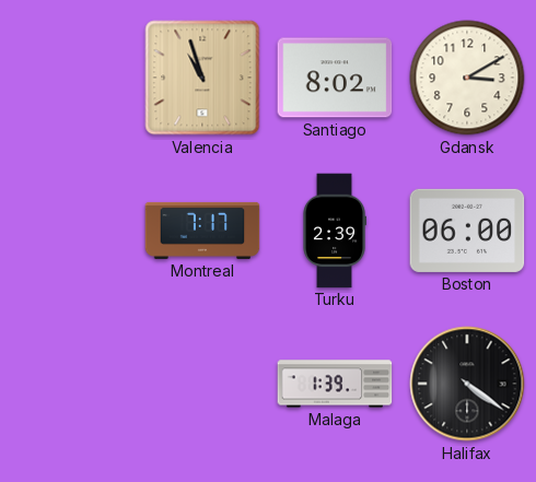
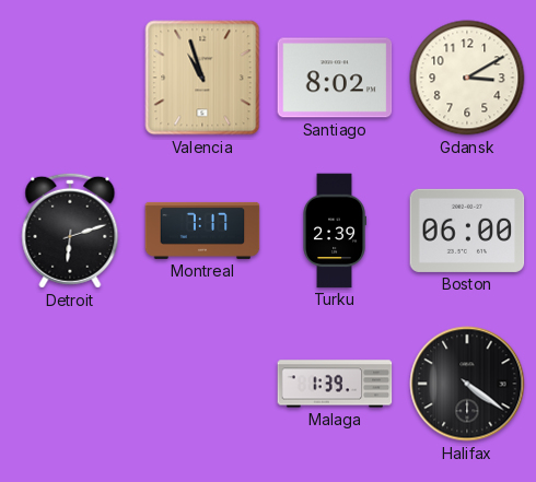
Detroit: none -> 6:12
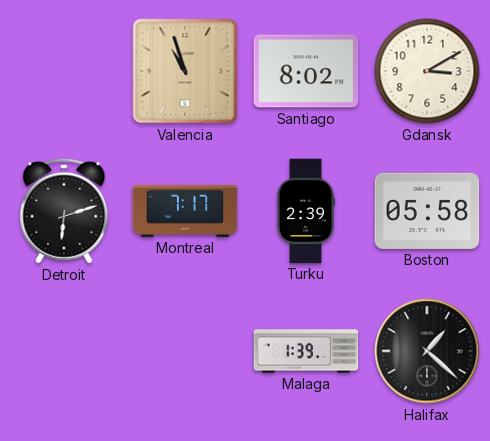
Boston: 06:00 -> 05:58
Halifax: 4:21 -> 1:22
